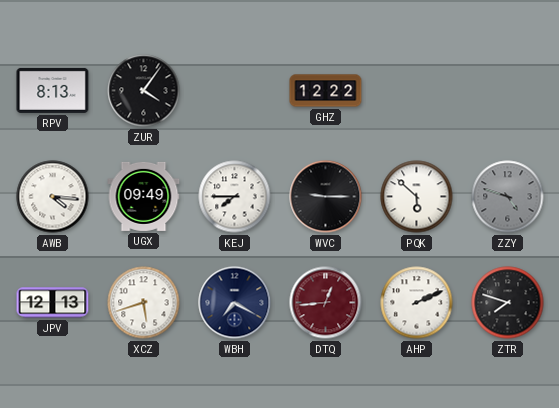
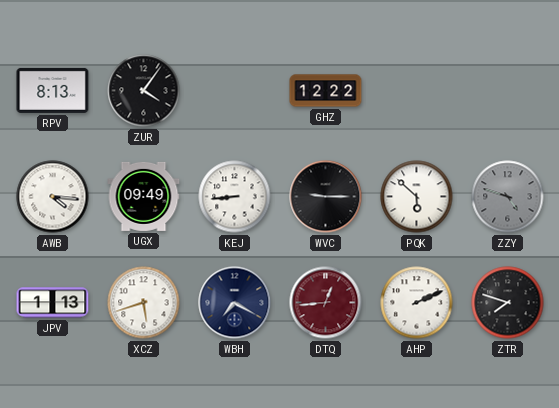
KEJ: 7:45 -> 8:44
JPV: 12:13 -> 1:13
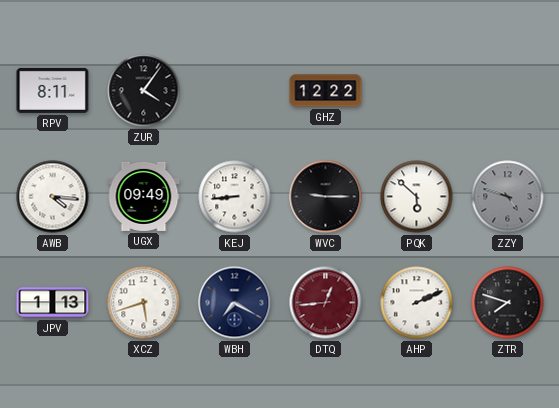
RPV: 8:13 -> 8:11
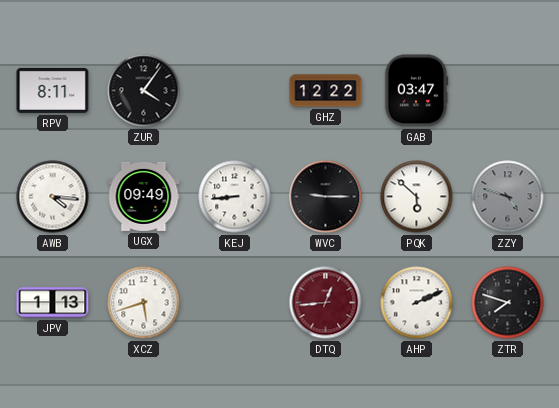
GAB: none -> 03:47
WBH: 7:20 -> none
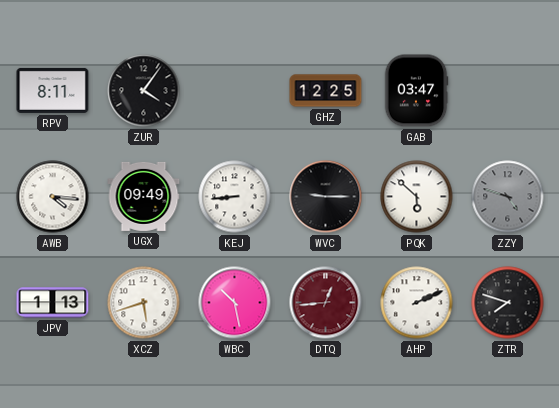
GHZ: 12:22 -> 12:25
WBC: none -> 10:28
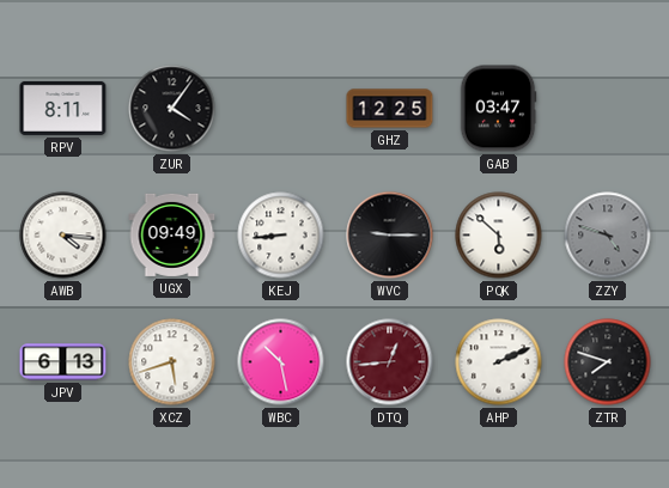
JPV: 1:13 -> 6:13
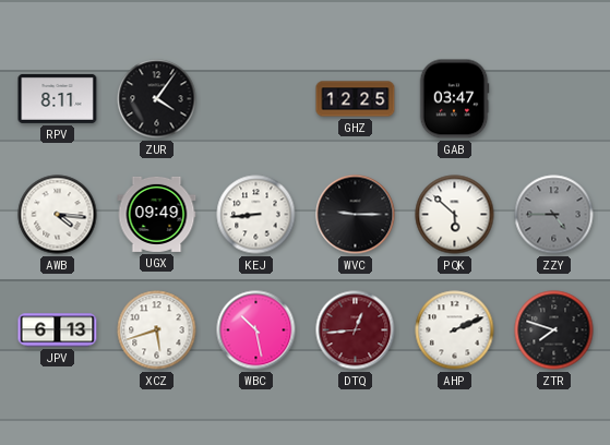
ZZY: 4:48 -> 4:45
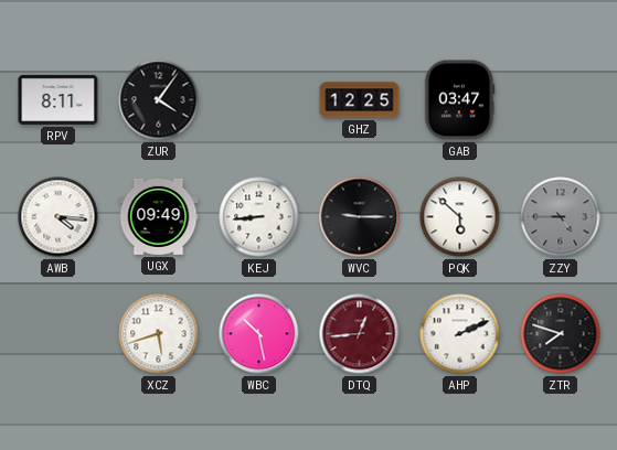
JPV: 6:13 -> none
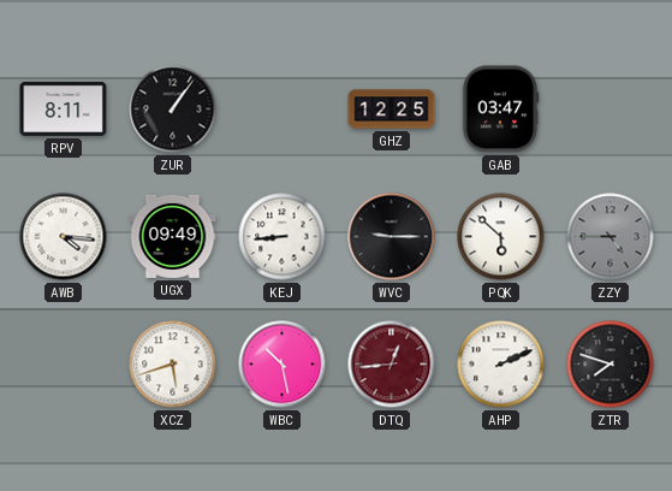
ZUR: 4:06 -> 1:06
